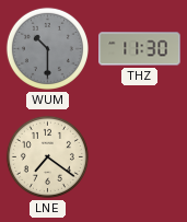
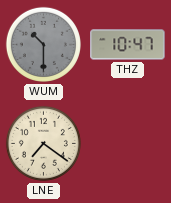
THZ: 11:30 -> 10:47
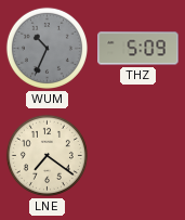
WUM: 10:30 -> 10:34
THZ: 10:47 -> 5:09
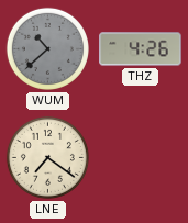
WUM: 10:34 -> 10:38
THZ: 5:09 -> 4:26
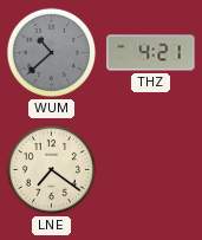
THZ: 4:26 -> 4:21
